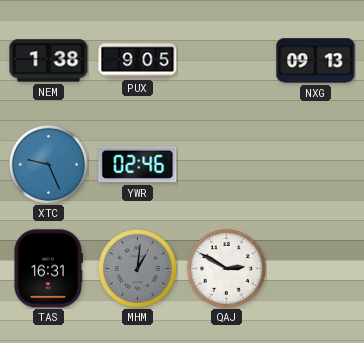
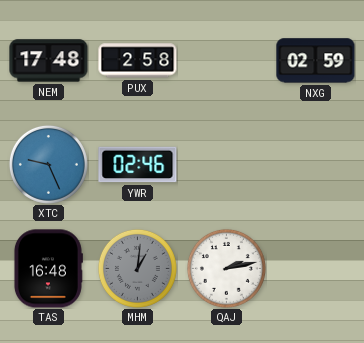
NEM: 1:38 -> 17:48
PUX: 9:05 -> 2:58
NXG: 09:13 -> 02:59
TAS: 16:31 -> 16:48
QAJ: 2:50 -> 2:13
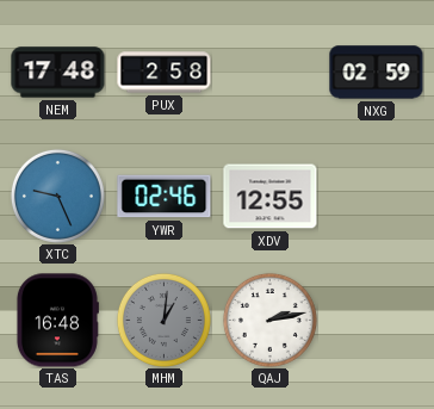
XDV: none -> 12:55
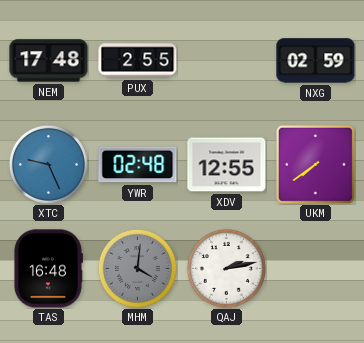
PUX: 2:58 -> 2:55
YWR: 02:46 -> 02:48
UKM: none -> 7:39
MHM: 1:01 -> 4:01
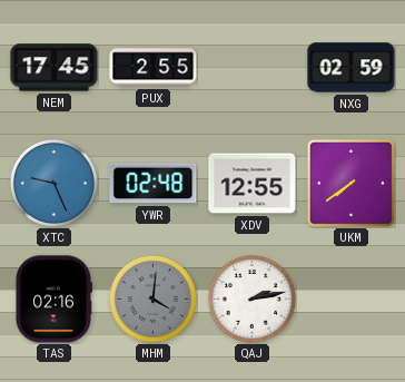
NEM: 17:48 -> 17:45
TAS: 16:48 -> 02:16
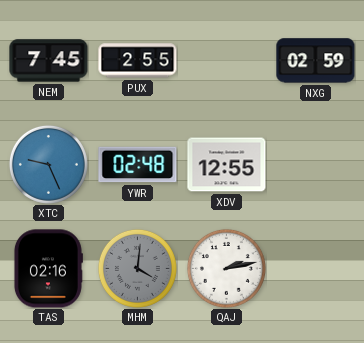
NEM: 17:45 -> 7:45
UKM: 7:39 -> none
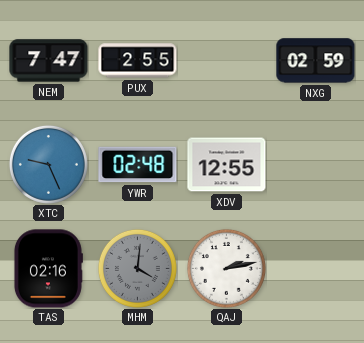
NEM: 7:45 -> 7:47
